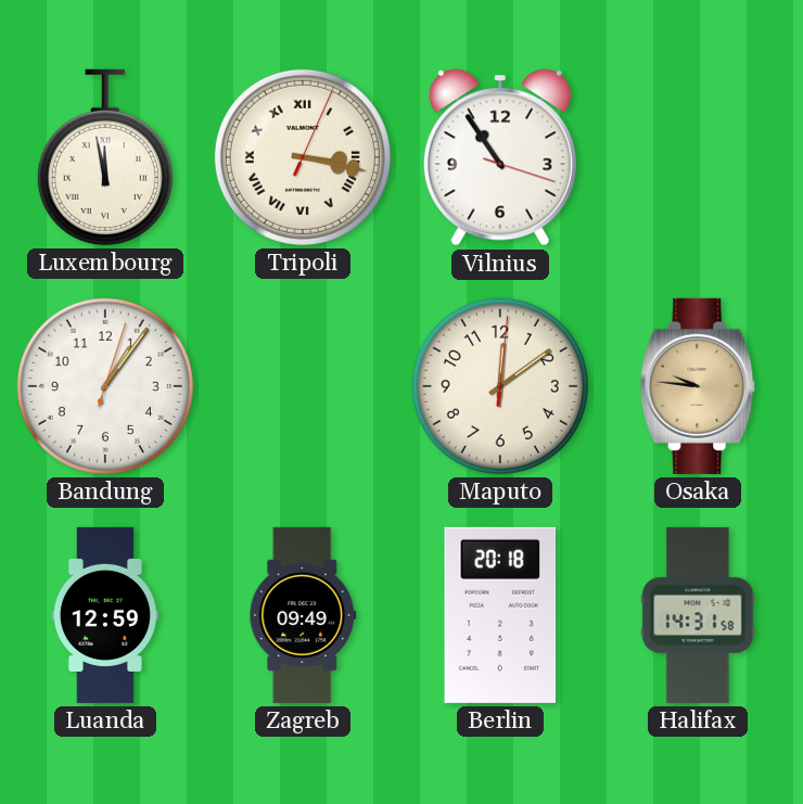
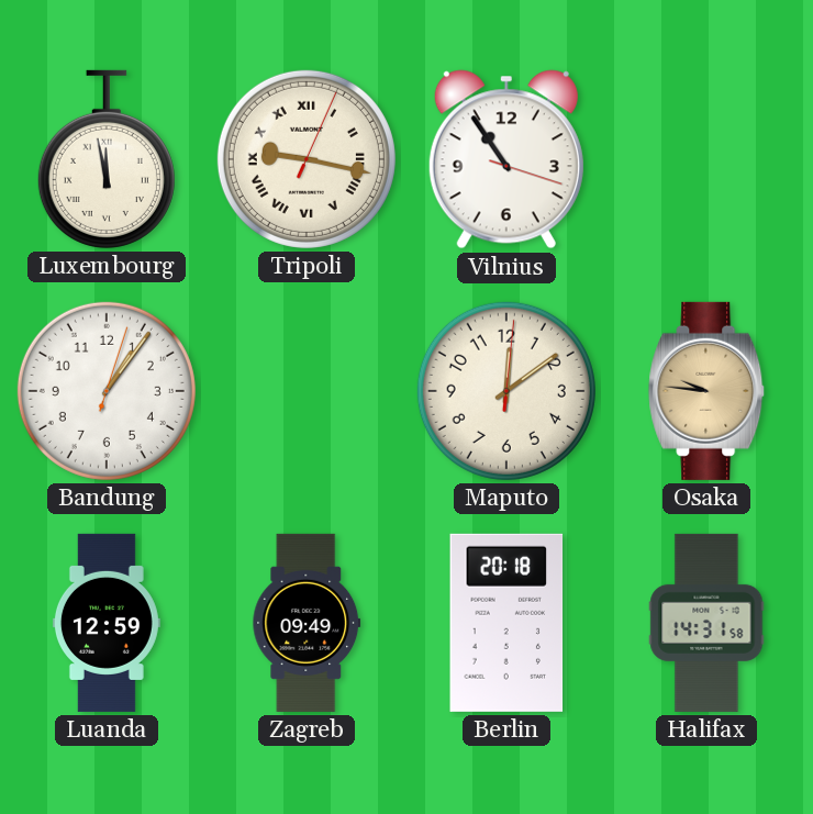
Tripoli: 3:17 -> 9:17
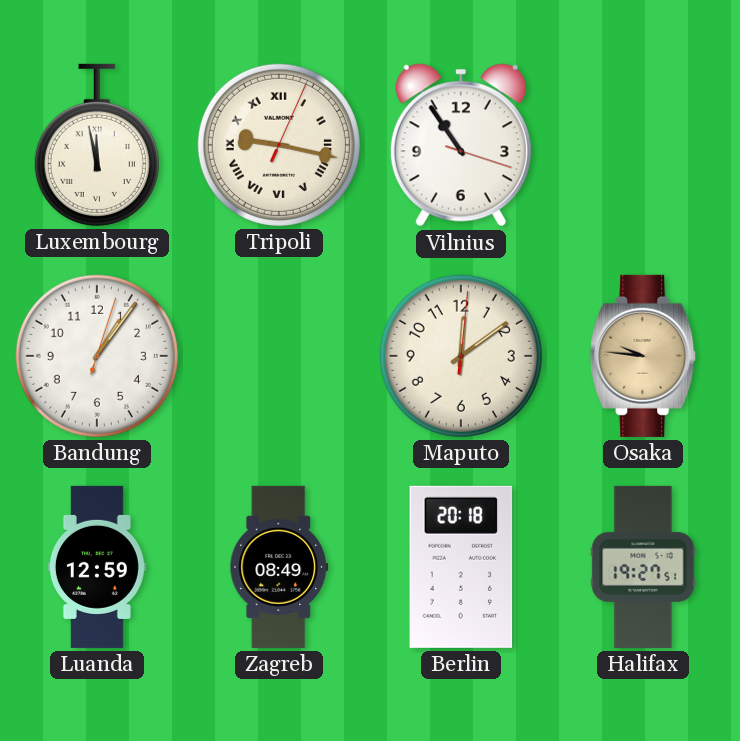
Zagreb: 09:49 -> 08:49
Halifax: 14:31 -> 19:27
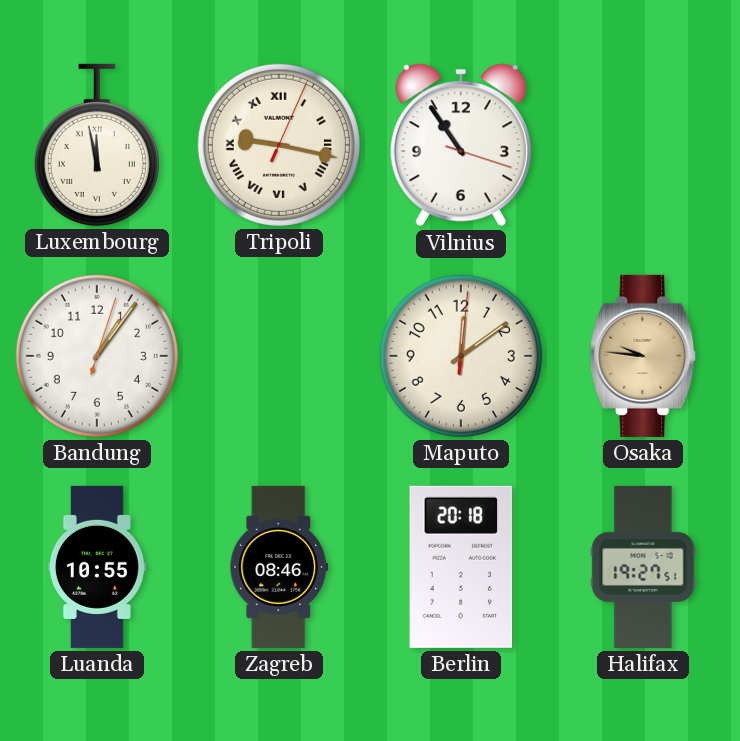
Luanda: 12:59 -> 10:55
Zagreb: 08:49 -> 08:46
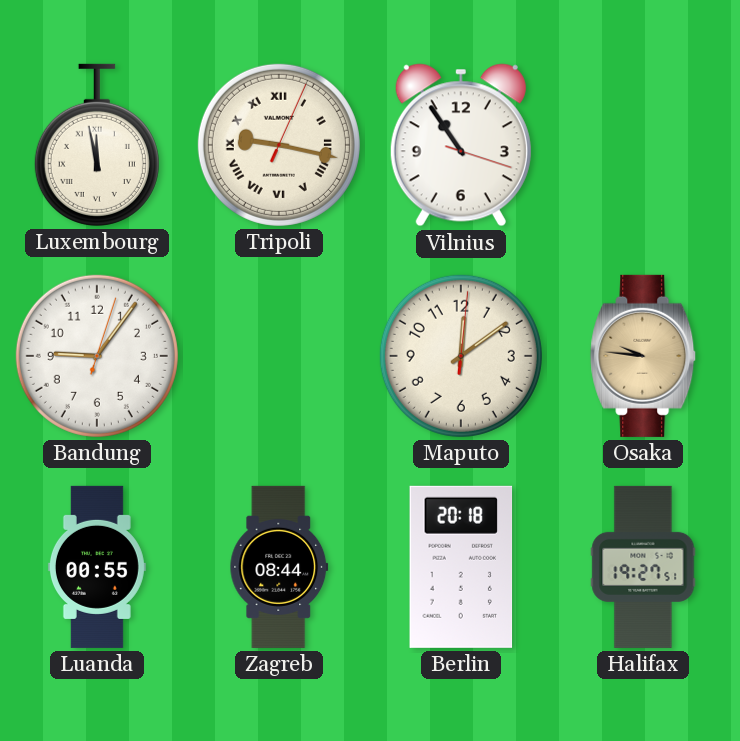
Bandung: 1:06 -> 9:06
Luanda: 10:55 -> 00:55
Zagreb: 08:46 -> 08:44
